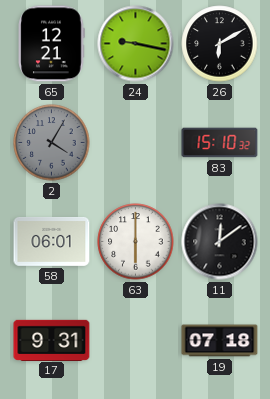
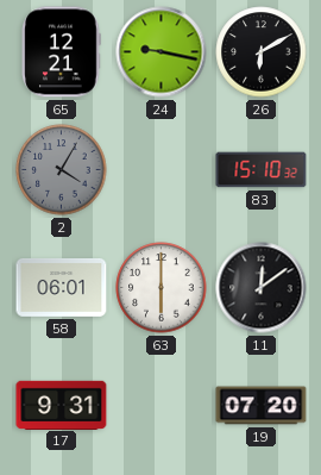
19: 07:18 -> 07:20
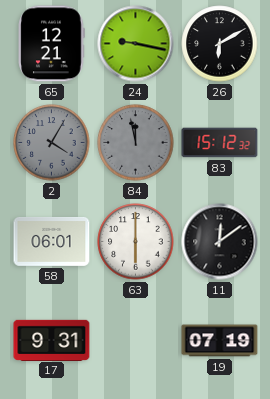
84: none -> 11:58
83: 15:10 -> 15:12
19: 07:20 -> 07:19
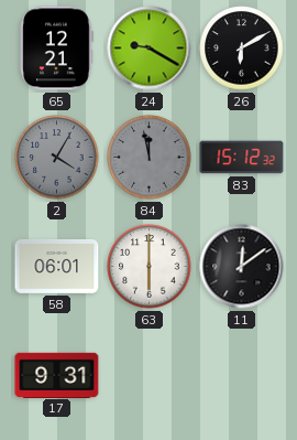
24: 9:17 -> 9:20
19: 07:19 -> none
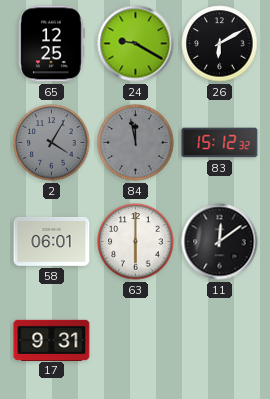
65: 12:21 -> 12:25
